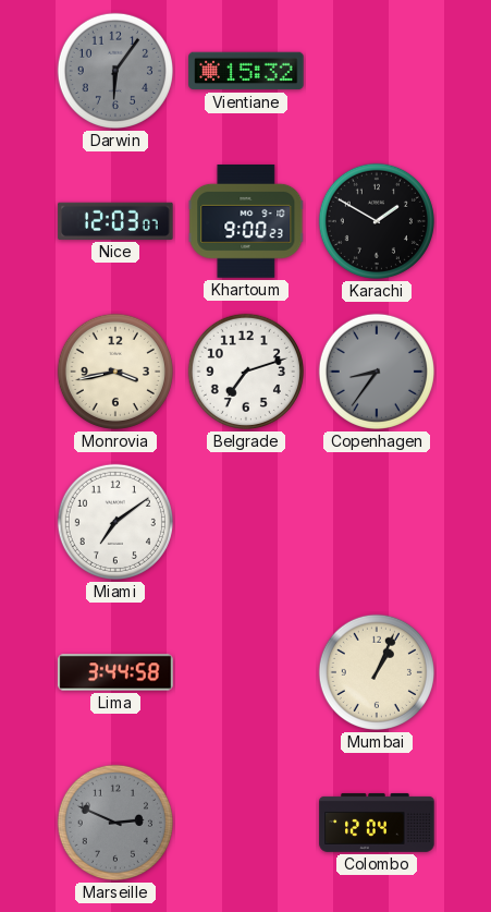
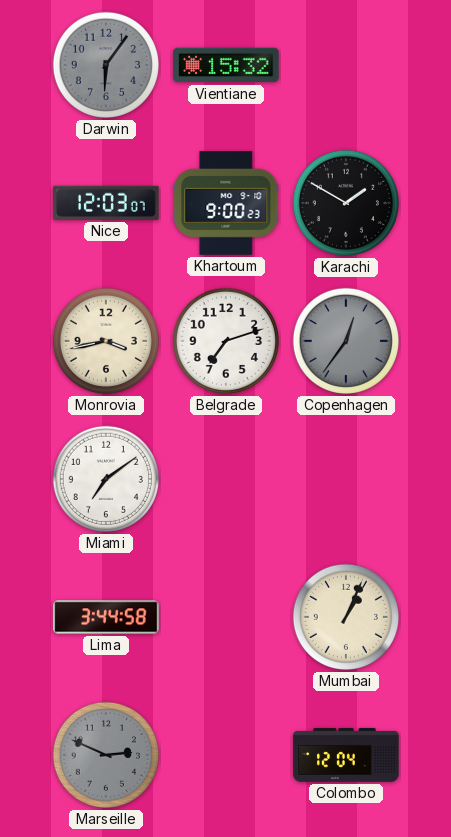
Copenhagen: 8:36 -> 12:36
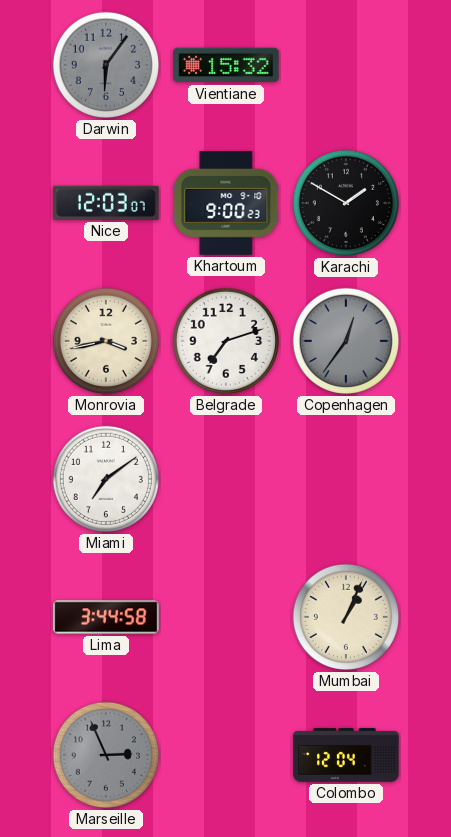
Marseille: 2:49 -> 2:56
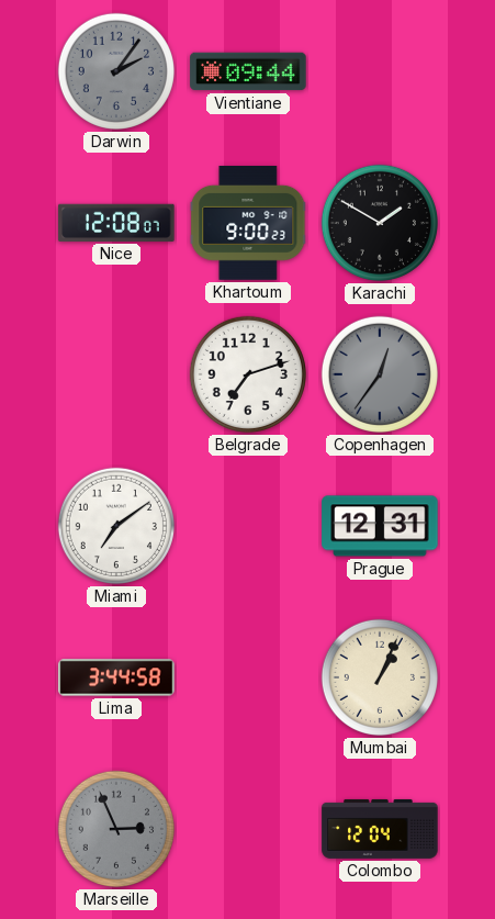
Darwin: 6:06 -> 2:06
Vientiane: 15:32 -> 09:44
Nice: 12:03 -> 12:08
Monrovia: 3:43 -> none
Prague: none -> 12:31
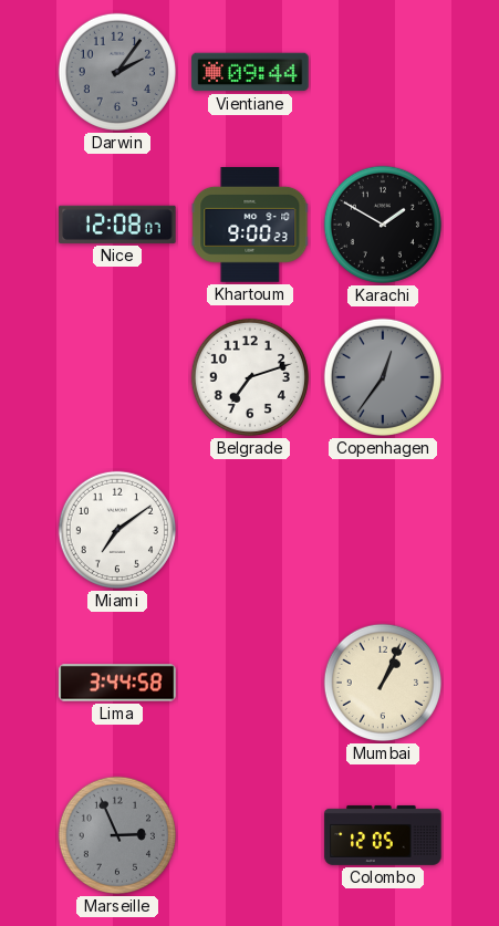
Prague: 12:31 -> none
Colombo: 12:04 -> 12:05
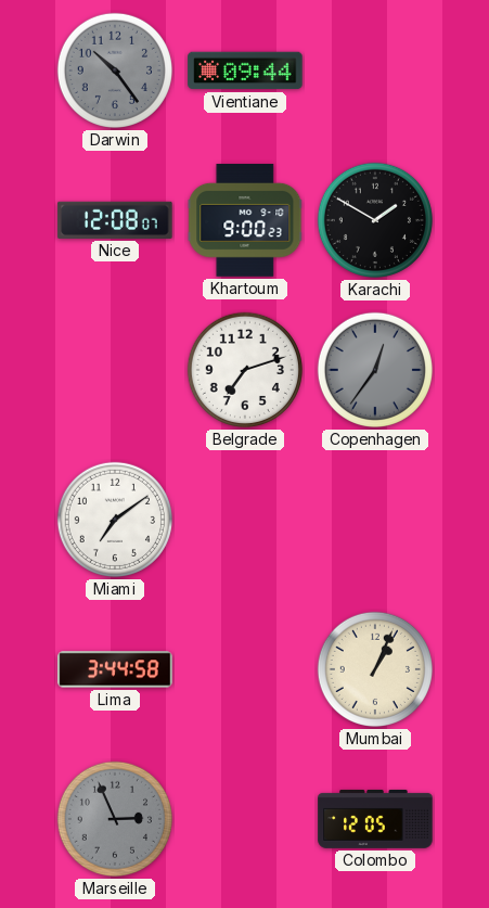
Darwin: 2:06 -> 10:24
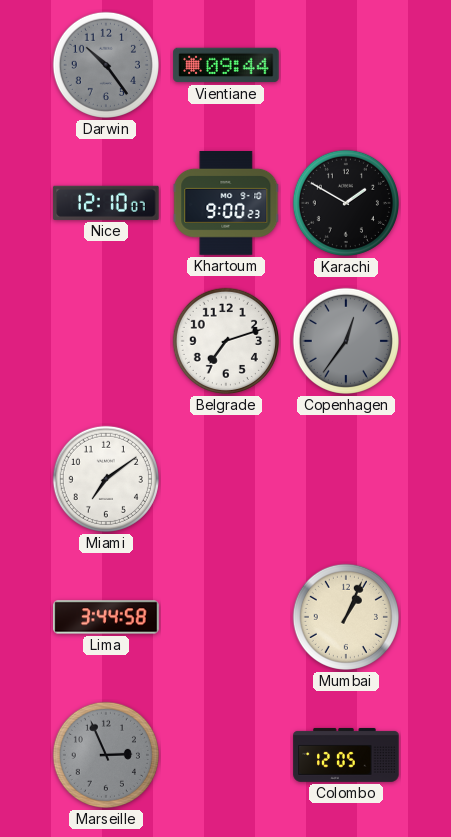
Nice: 12:08 -> 12:10
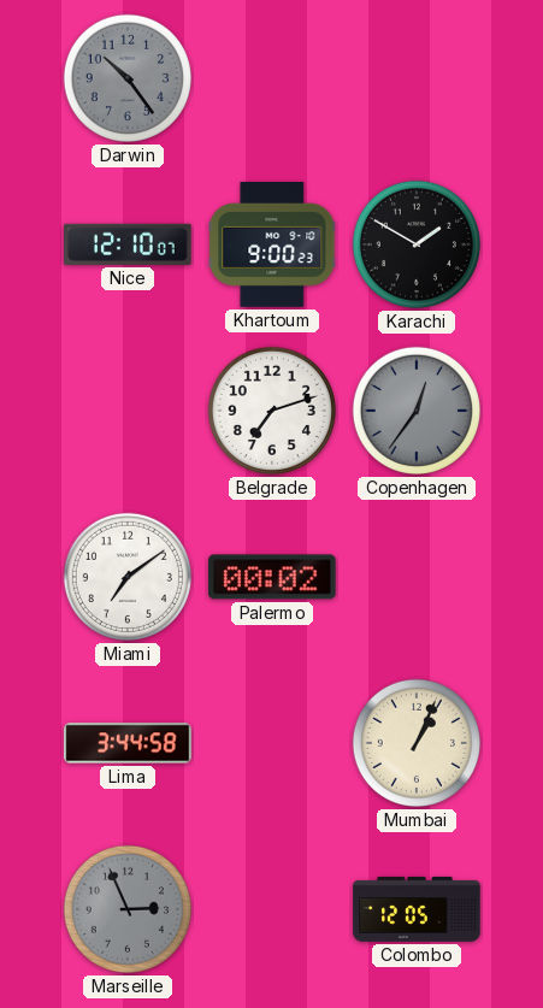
Vientiane: 09:44 -> none
Palermo: none -> 00:02
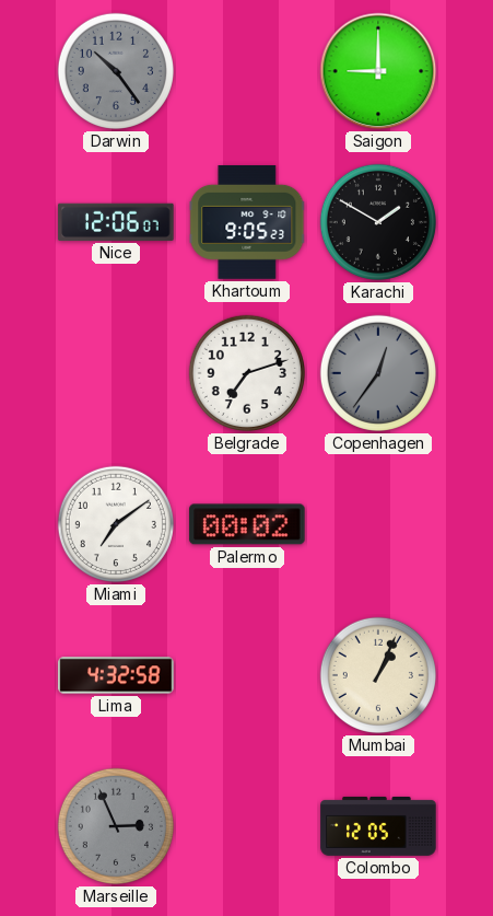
Saigon: none -> 9:00
Nice: 12:10 -> 12:06
Khartoum: 9:00 -> 9:05
Lima: 3:44 -> 4:32
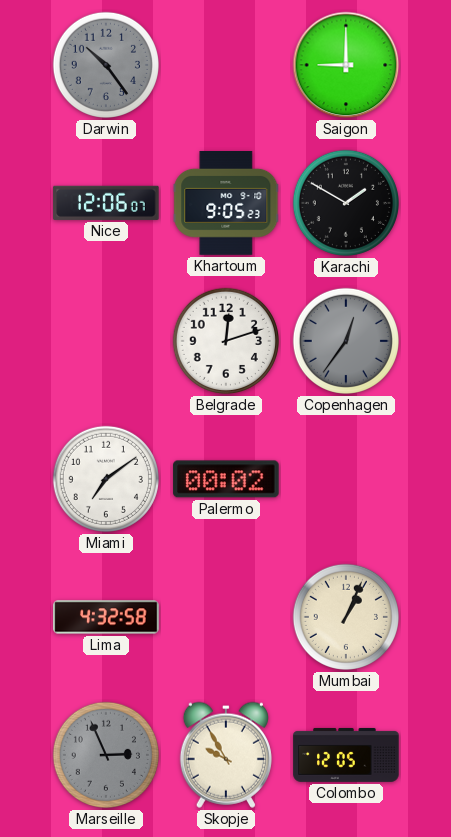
Belgrade: 7:12 -> 12:12
Skopje: none -> 9:55
